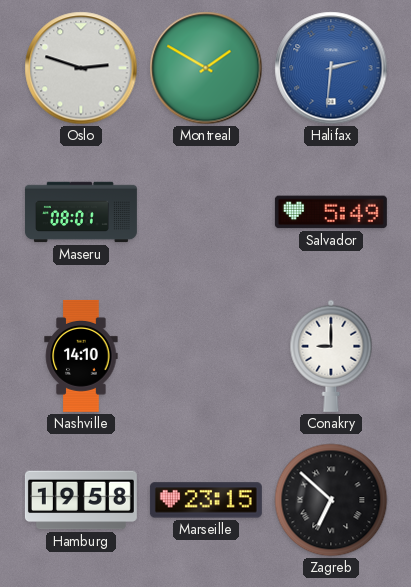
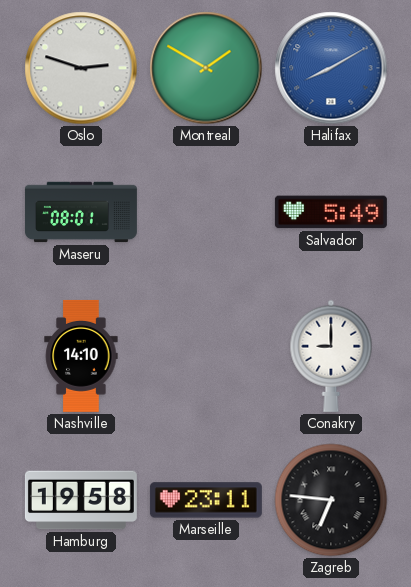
Halifax: 2:31 -> 8:10
Marseille: 23:15 -> 23:11
Zagreb: 6:52 -> 6:46
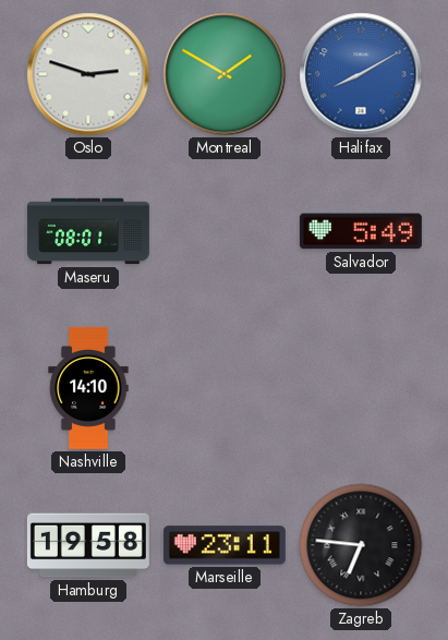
Conakry: 9:00 -> none
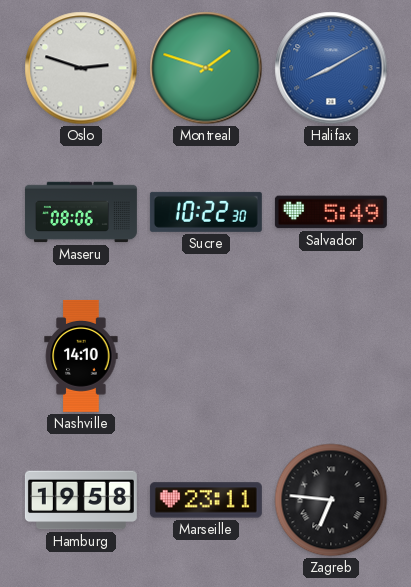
Montreal: 1:50 -> 1:48
Maseru: 08:01 -> 08:06
Sucre: none -> 10:22
